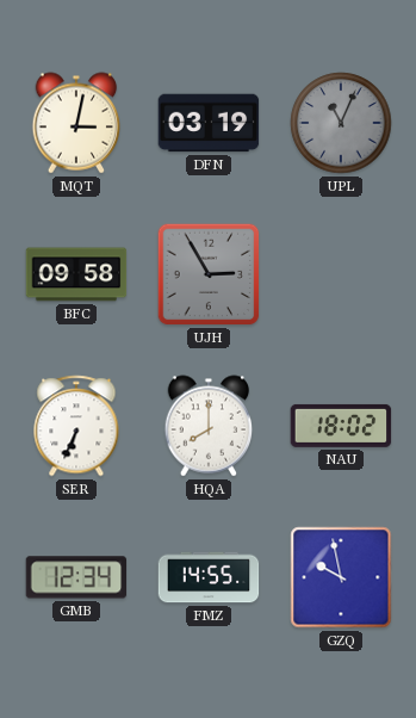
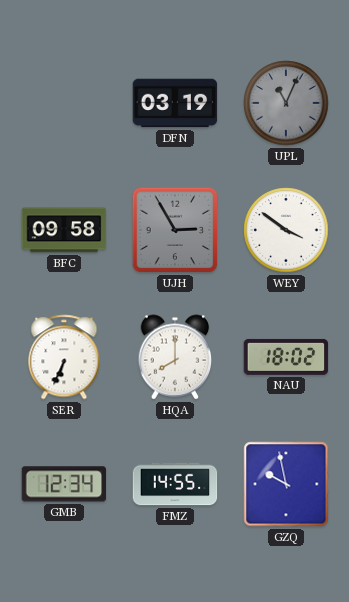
MQT: 3:02 -> none
WEY: none -> 3:51
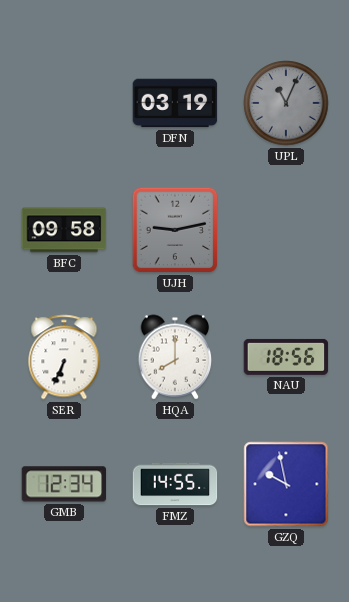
UJH: 2:55 -> 9:13
WEY: 3:51 -> none
NAU: 18:02 -> 18:56
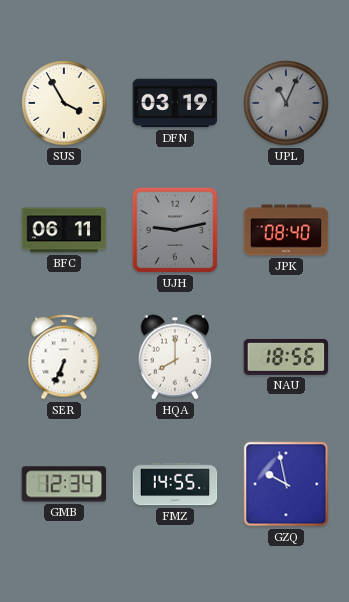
SUS: none -> 3:55
BFC: 09:58 -> 06:11
JPK: none -> 08:40
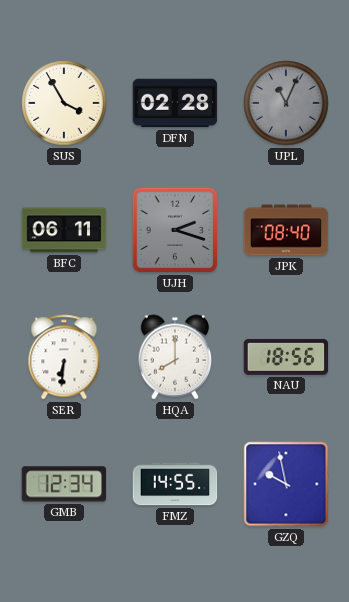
DFN: 03:19 -> 02:28
UJH: 9:13 -> 2:18
SER: 6:34 -> 6:31
